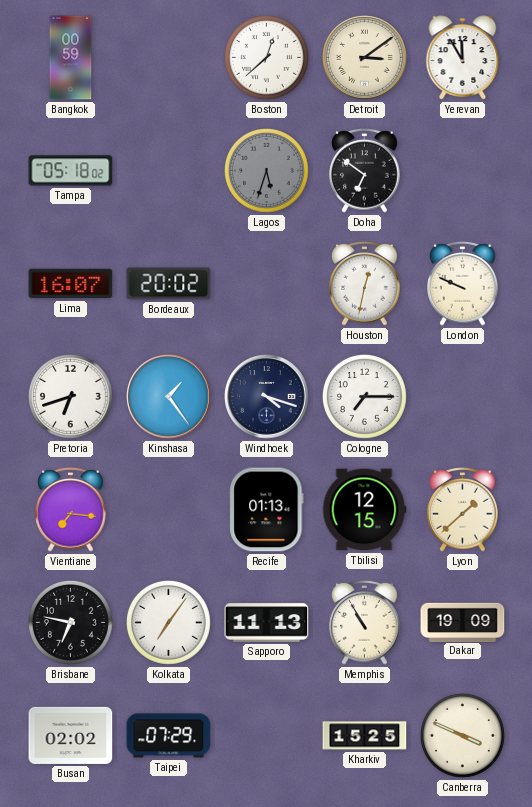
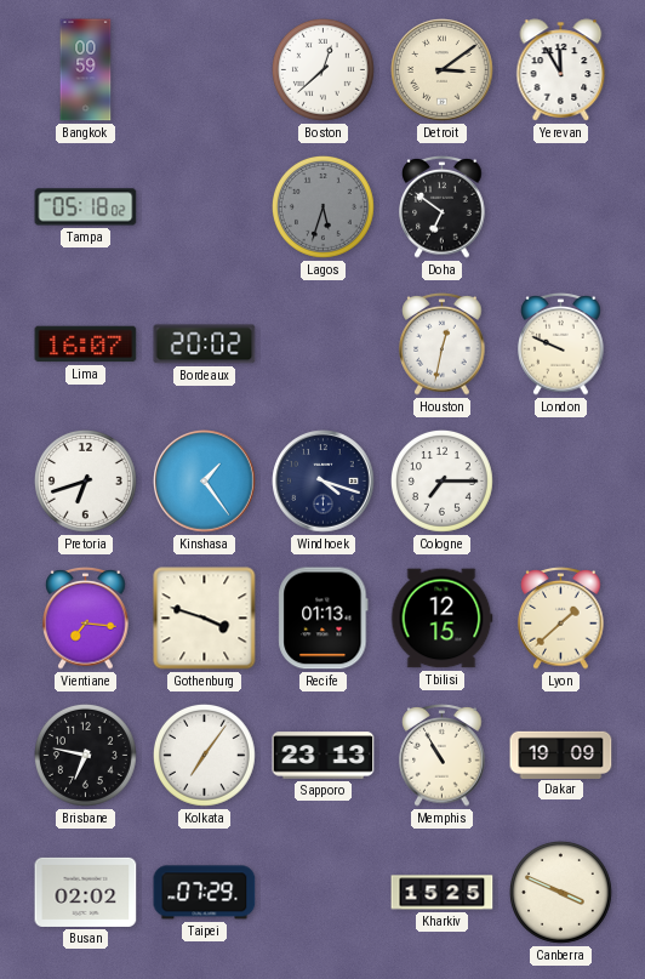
Gothenburg: none -> 3:48
Sapporo: 11:13 -> 23:13
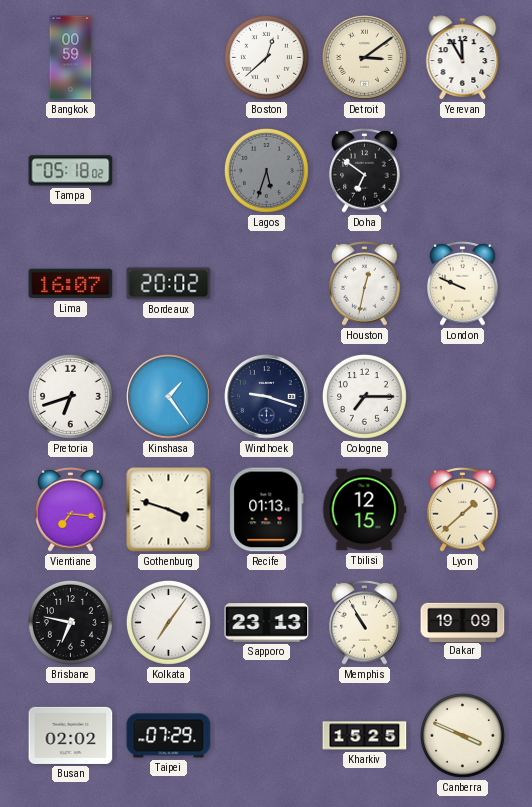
Windhoek: 4:18 -> 9:18
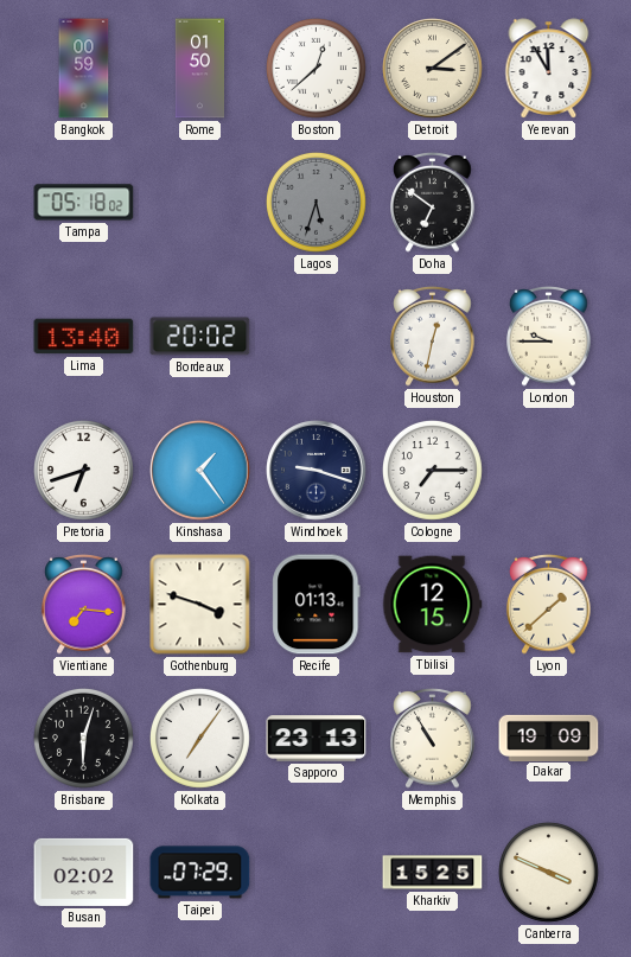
Rome: none -> 01:50
Lima: 16:07 -> 13:40
London: 9:49 -> 9:45
Brisbane: 6:47 -> 6:03
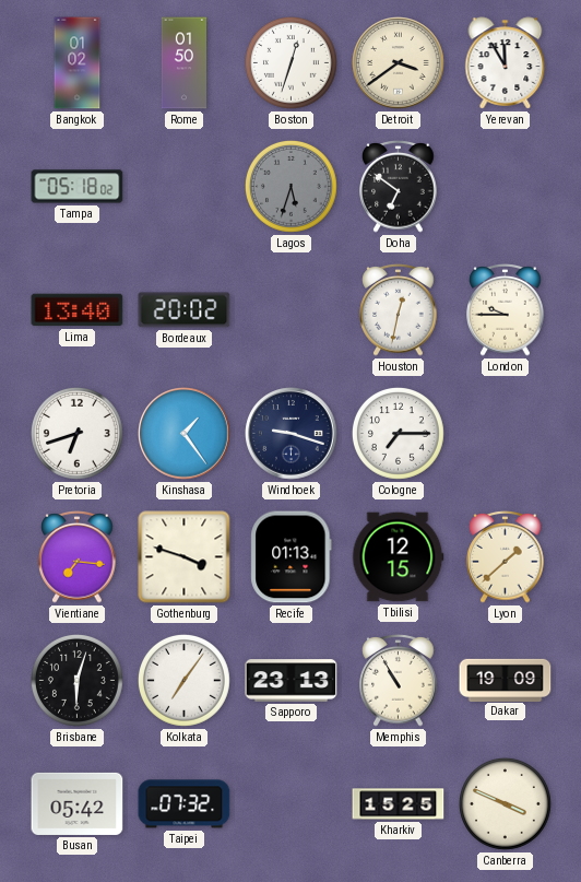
Bangkok: 00:59 -> 01:02
Boston: 12:38 -> 12:33
Detroit: 3:09 -> 3:39
Busan: 02:02 -> 05:42
Taipei: 07:29 -> 07:32
